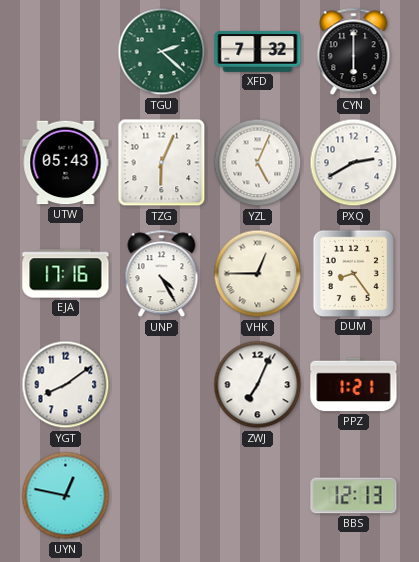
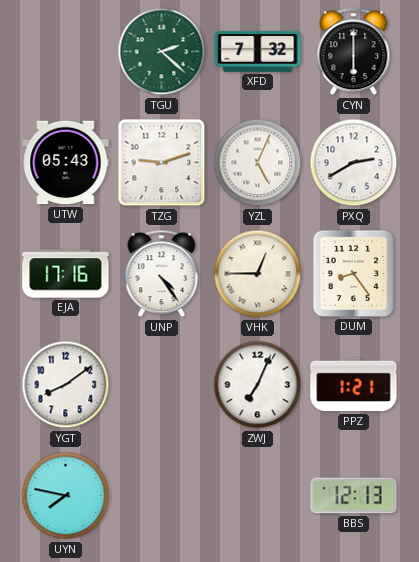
TZG: 6:04 -> 9:12
UNP: 4:25 -> 4:24
UYN: 12:47 -> 7:47
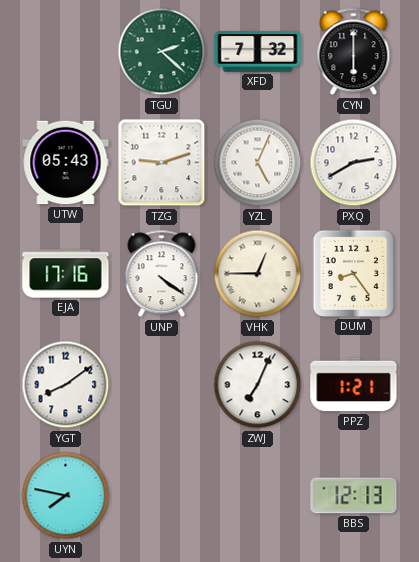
UNP: 4:24 -> 4:21
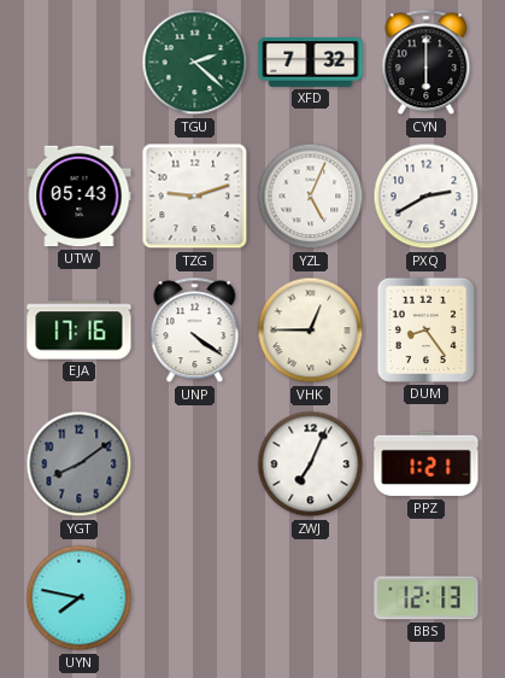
YGT dial: white -> grey
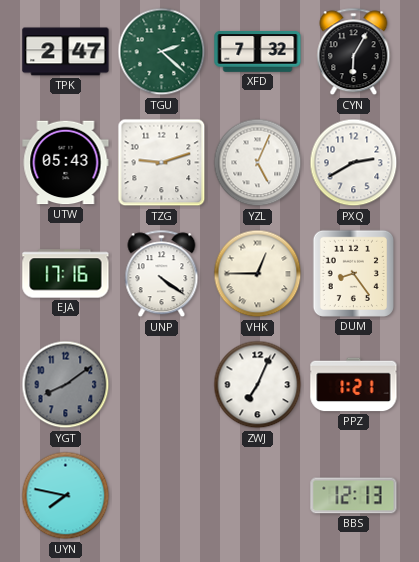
TPK: none -> 2:47
CYN: 6:00 -> 6:05
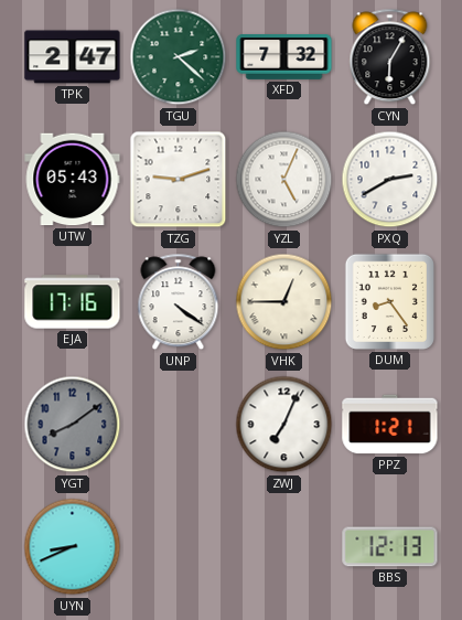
UYN: 7:47 -> 8:41
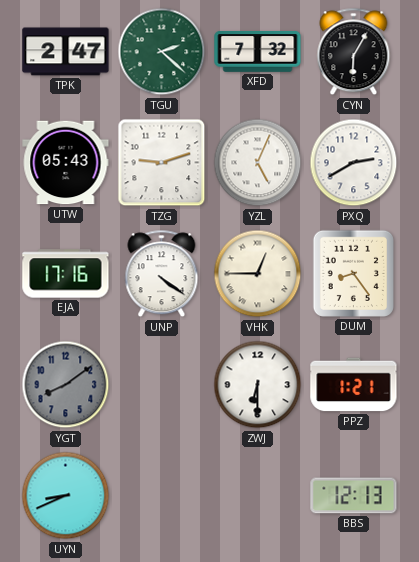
ZWJ: 7:04 -> 6:30
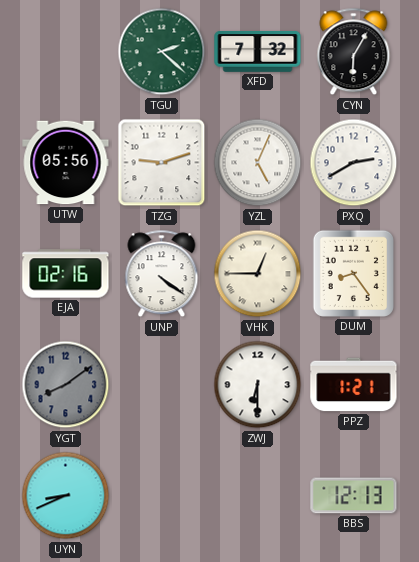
TPK: 2:47 -> none
UTW: 05:43 -> 05:56
EJA: 17:16 -> 02:16
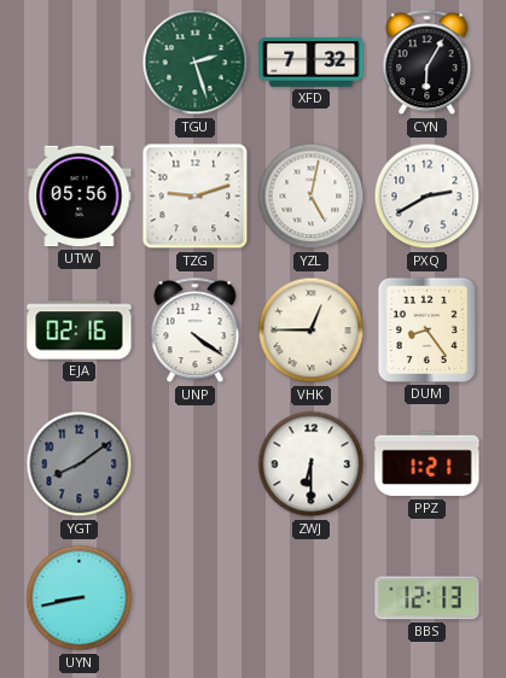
TGU: 2:22 -> 2:27
YZL: 5:04 -> 5:02
UYN: 8:41 -> 8:43
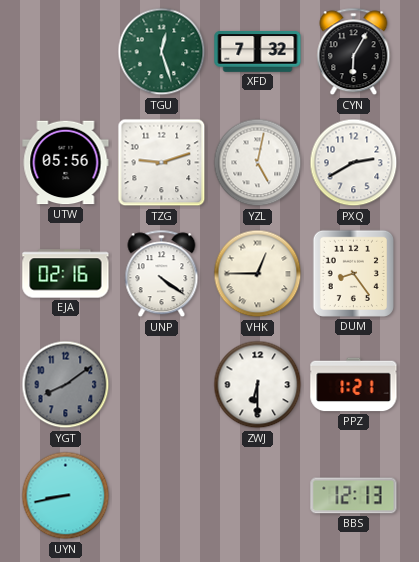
TGU: 2:27 -> 12:27
